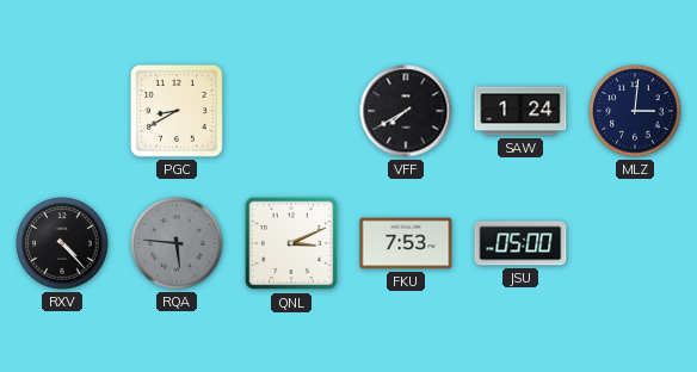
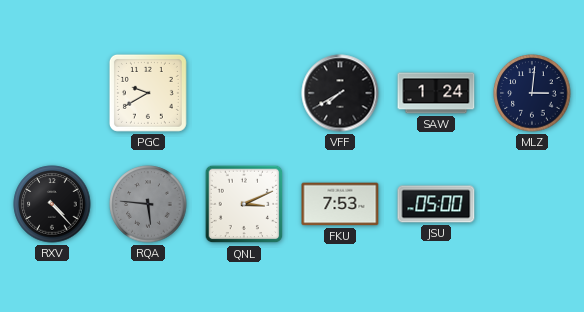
PGC: 8:40 -> 9:40
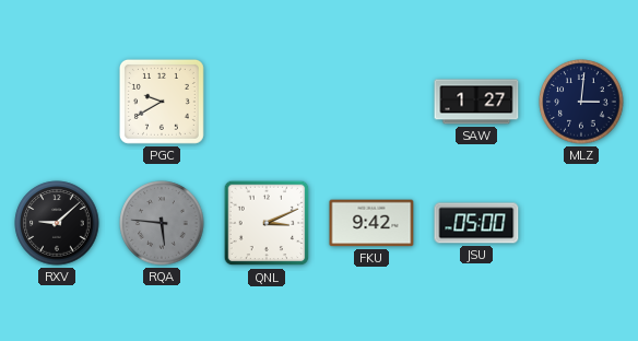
VFF: 7:40 -> none
SAW: 1:24 -> 1:27
RXV: 4:23 -> 9:08
FKU: 7:53 -> 9:42
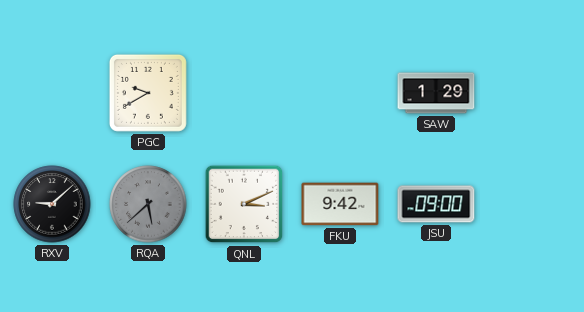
SAW: 1:27 -> 1:29
MLZ: 3:01 -> none
RQA: 5:46 -> 5:38
JSU: 05:00 -> 09:00
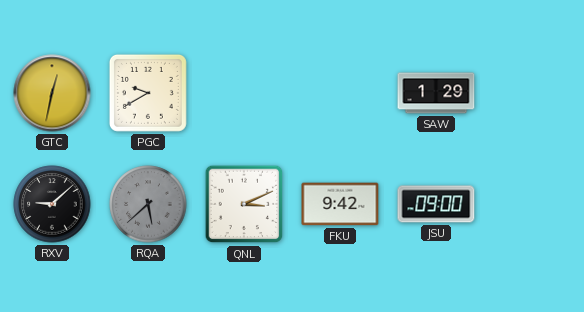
GTC: none -> 12:32
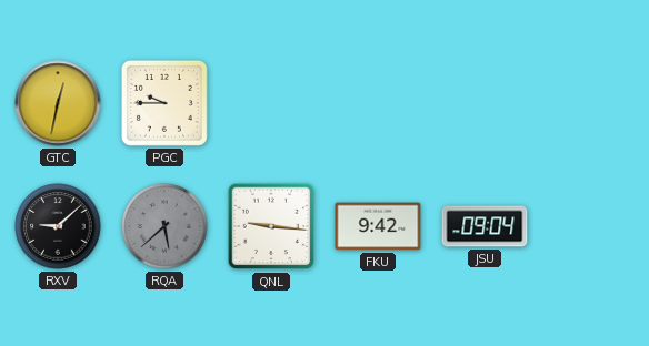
PGC: 9:40 -> 9:45
SAW: 1:29 -> none
QNL: 3:11 -> 9:16
JSU: 09:00 -> 09:04
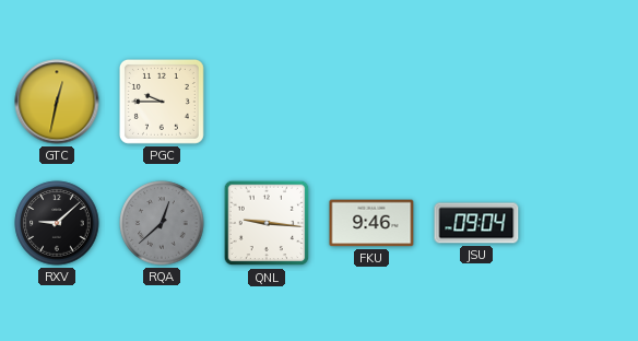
RQA: 5:38 -> 12:38
FKU: 9:42 -> 9:46
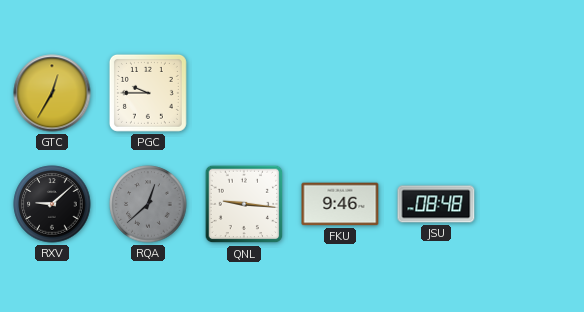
GTC: 12:32 -> 12:35
JSU: 09:04 -> 08:48
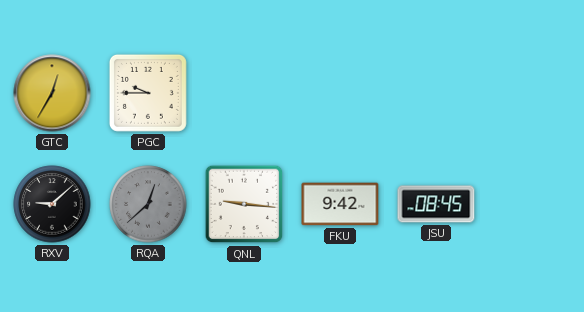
FKU: 9:46 -> 9:42
JSU: 08:48 -> 08:45
